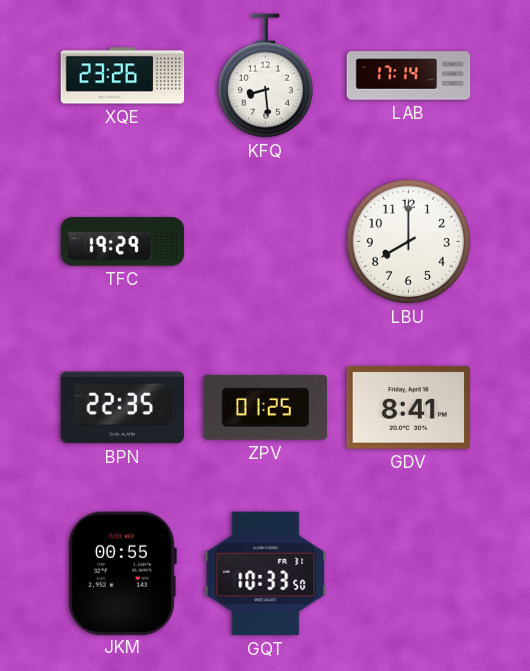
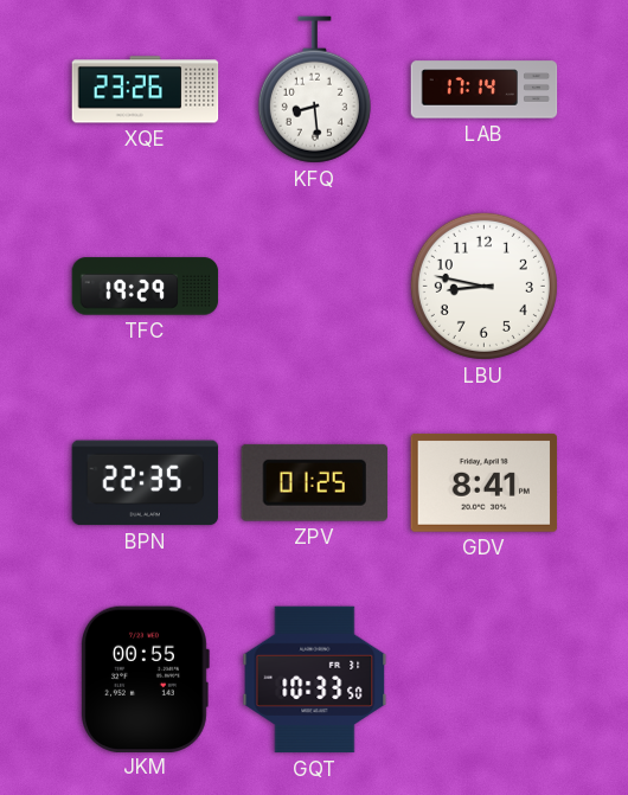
LBU: 8:00 -> 8:47
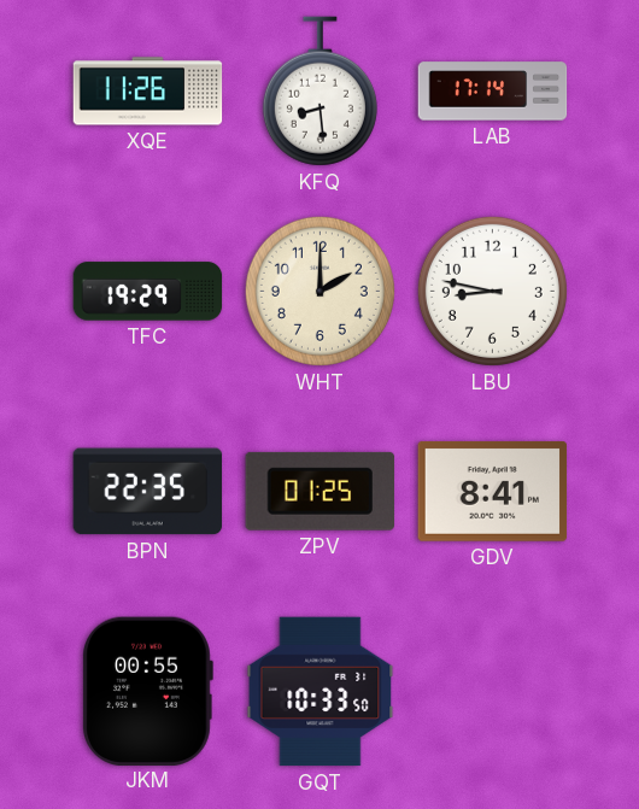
XQE: 23:26 -> 11:26
WHT: none -> 2:00
